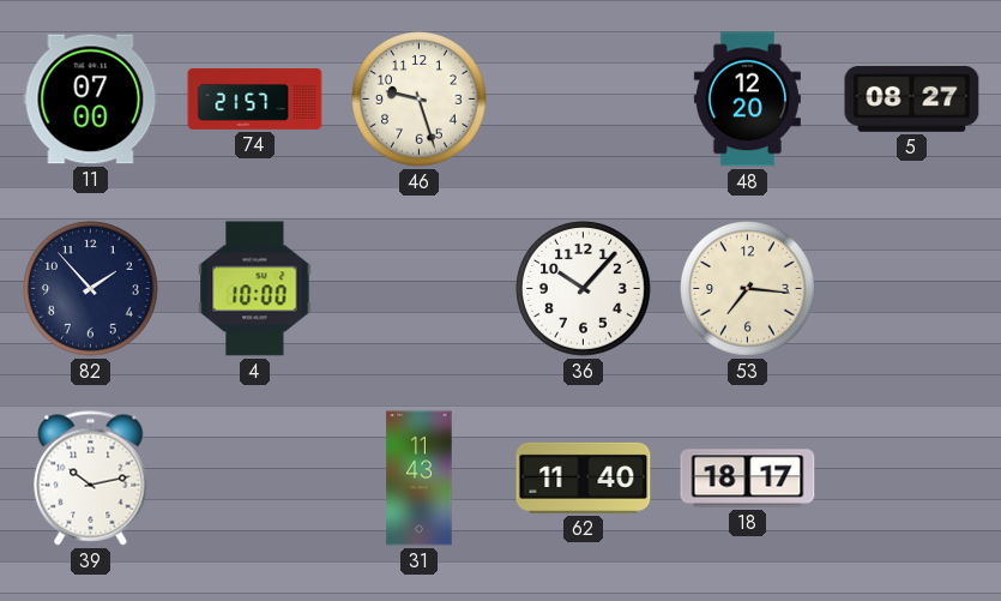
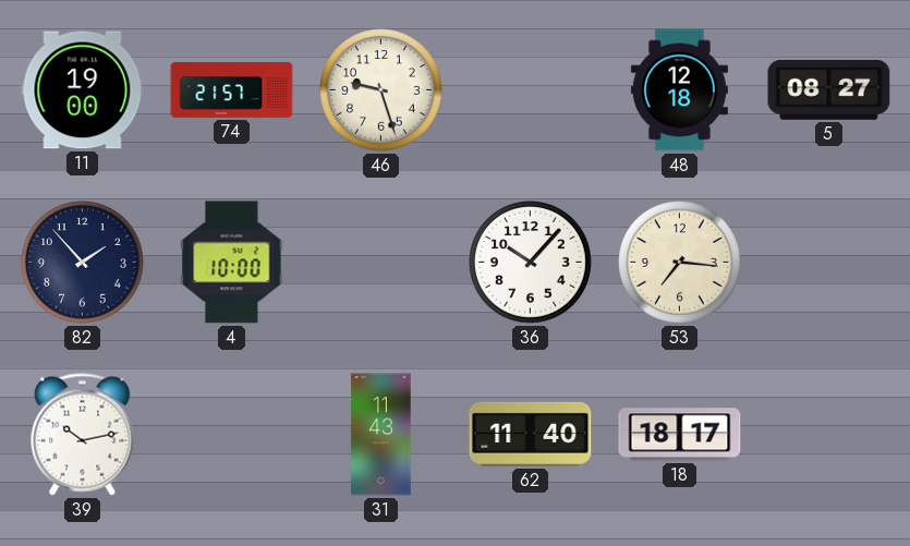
11: 07:00 -> 19:00
48: 12:20 -> 12:18
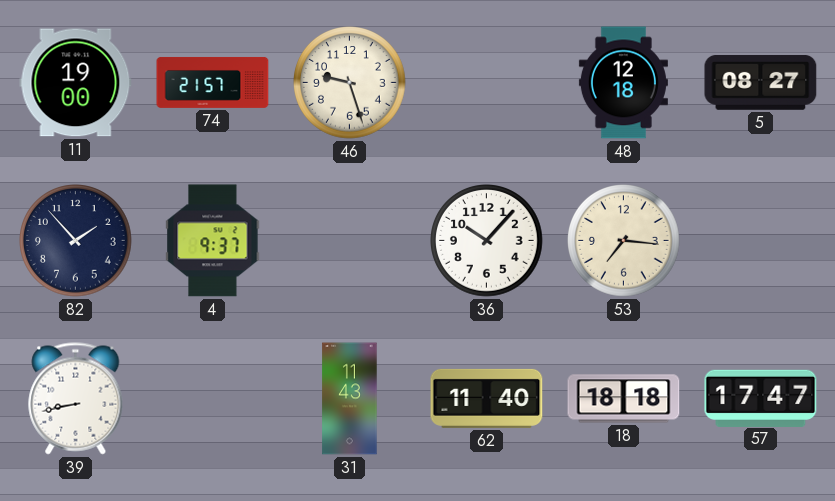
4: 10:00 -> 9:37
39: 10:13 -> 8:43
18: 18:17 -> 18:18
57: none -> 17:47
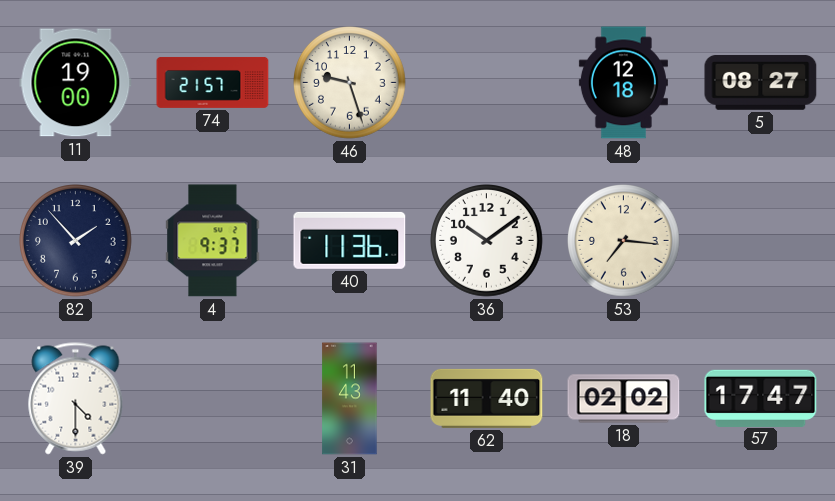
40: none -> 11:36
36: 10:07 -> 10:09
39: 8:43 -> 4:30
18: 18:18 -> 02:02
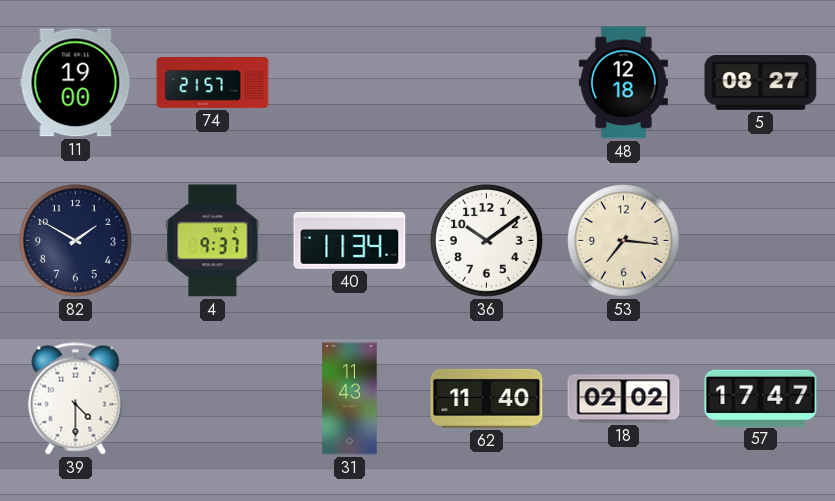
46: 9:27 -> none
82: 1:53 -> 1:50
40: 11:36 -> 11:34
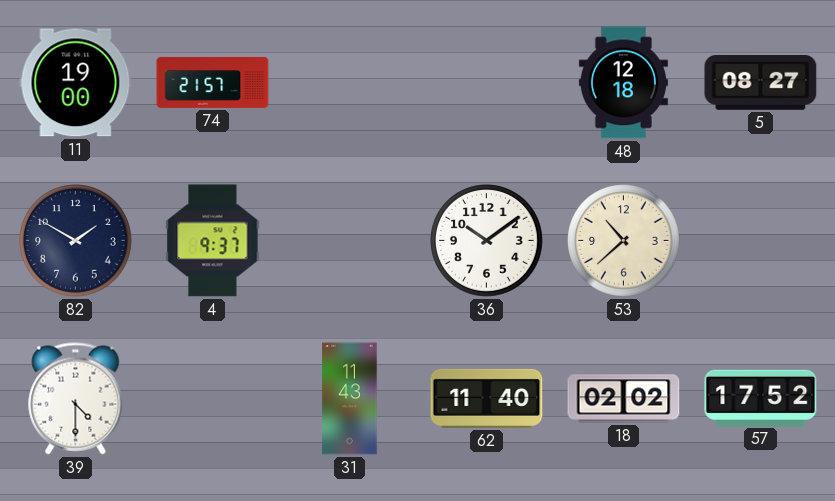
40: 11:34 -> none
53: 7:16 -> 10:38
57: 17:47 -> 17:52
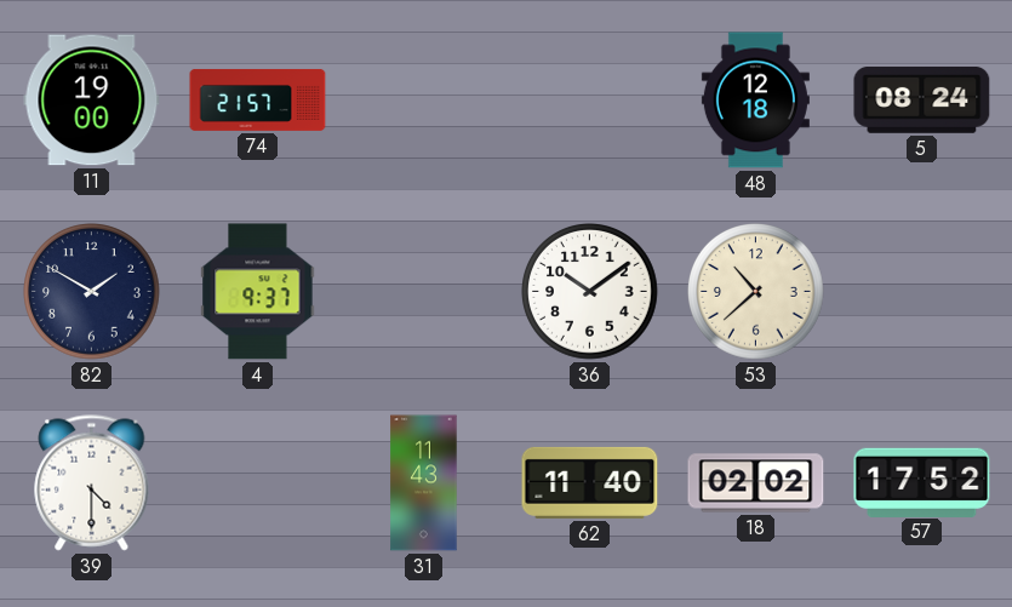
5: 08:27 -> 08:24
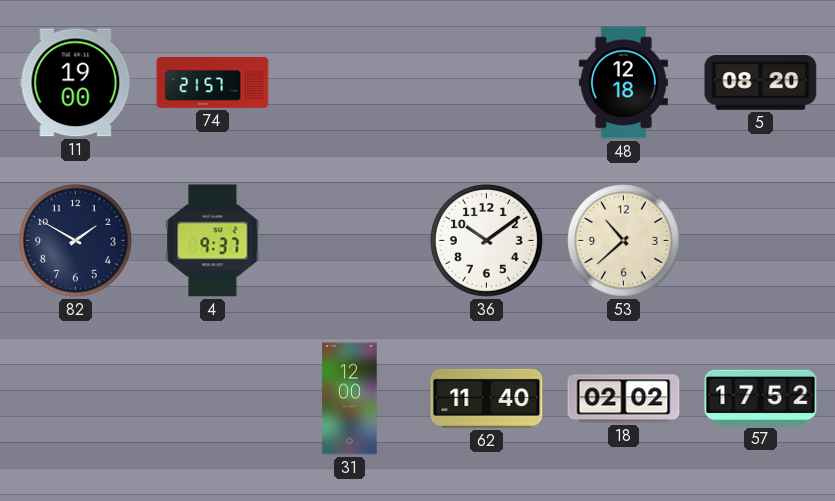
5: 08:24 -> 08:20
39: 4:30 -> none
31: 11:43 -> 12:00
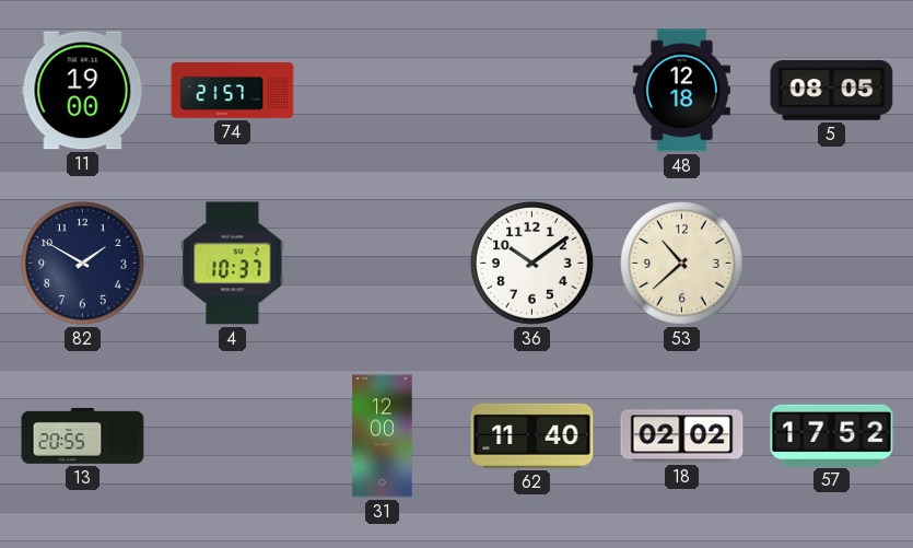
5: 08:20 -> 08:05
4: 9:37 -> 10:37
13: none -> 20:55
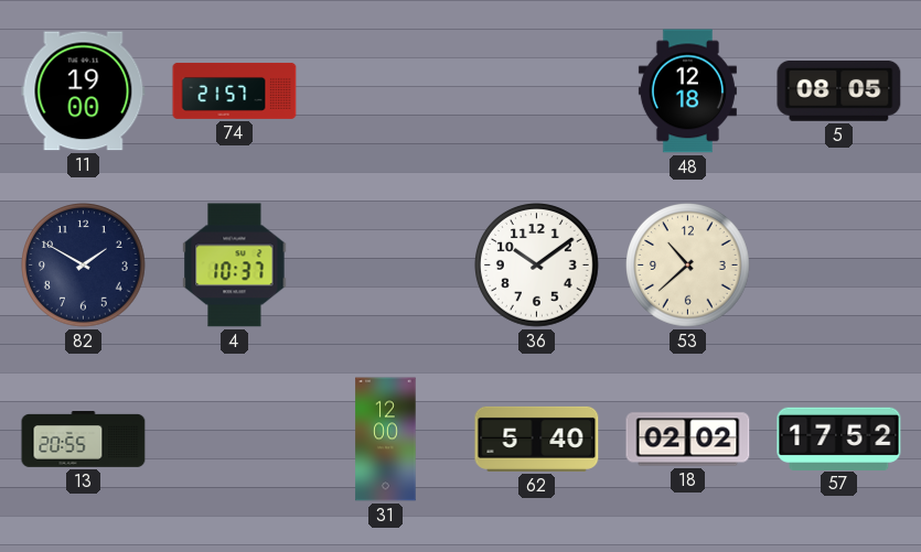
62: 11:40 -> 5:40
